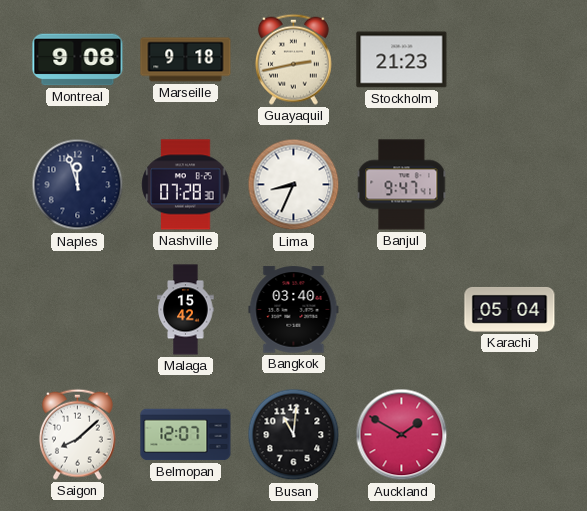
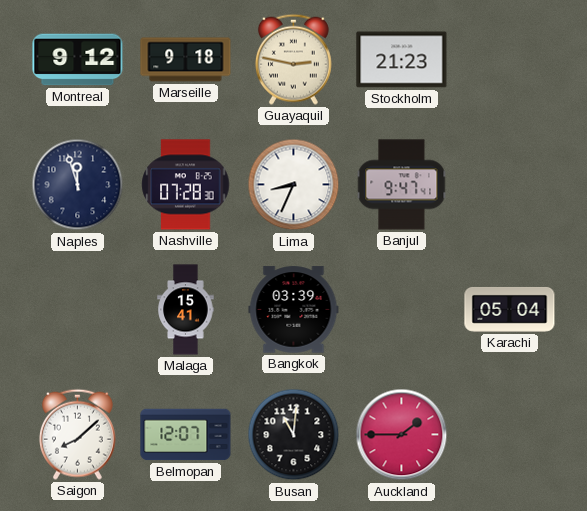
Montreal: 9:08 -> 9:12
Guayaquil: 2:43 -> 2:47
Malaga: 15:42 -> 15:41
Bangkok: 03:40 -> 03:39
Auckland: 1:50 -> 1:45
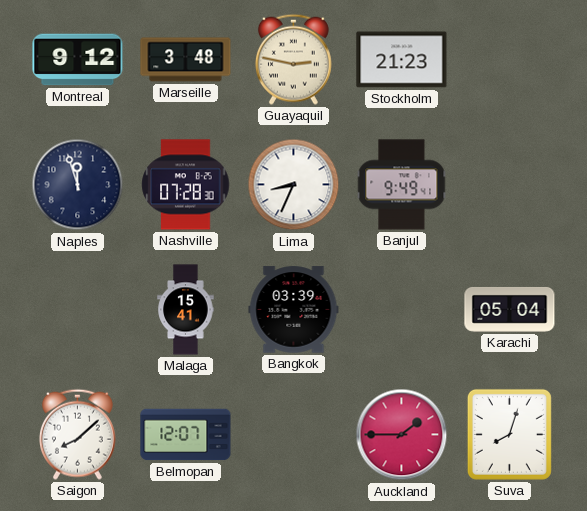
Marseille: 9:18 -> 3:48
Banjul: 9:47 -> 9:49
Busan: 11:01 -> none
Suva: none -> 8:03
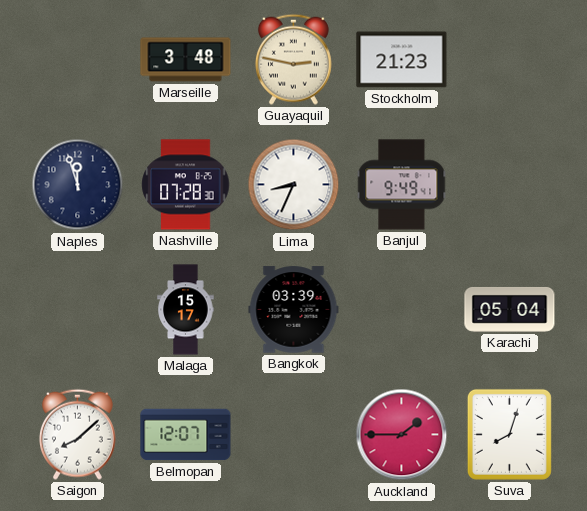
Montreal: 9:12 -> none
Malaga: 15:41 -> 15:17
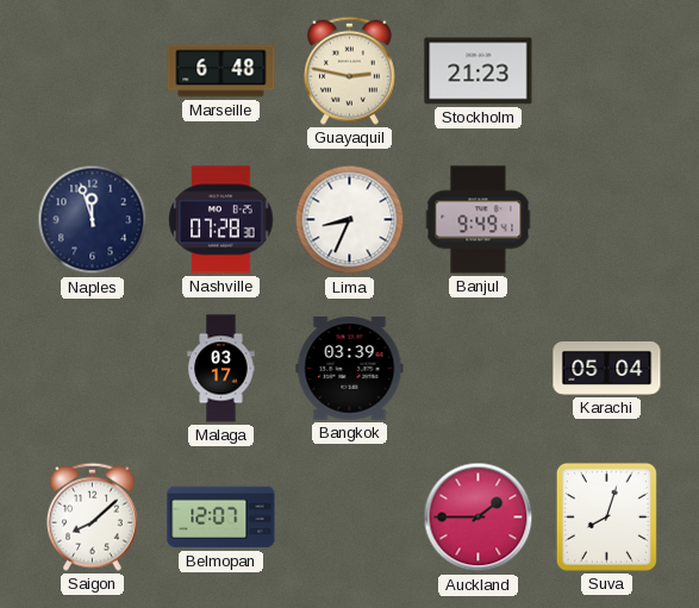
Marseille: 3:48 -> 6:48
Malaga: 15:17 -> 03:17
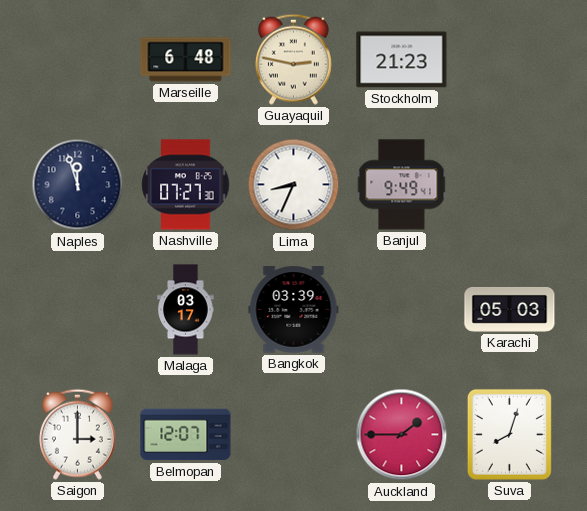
Nashville: 07:28 -> 07:27
Karachi: 05:04 -> 05:03
Saigon: 8:08 -> 3:00
